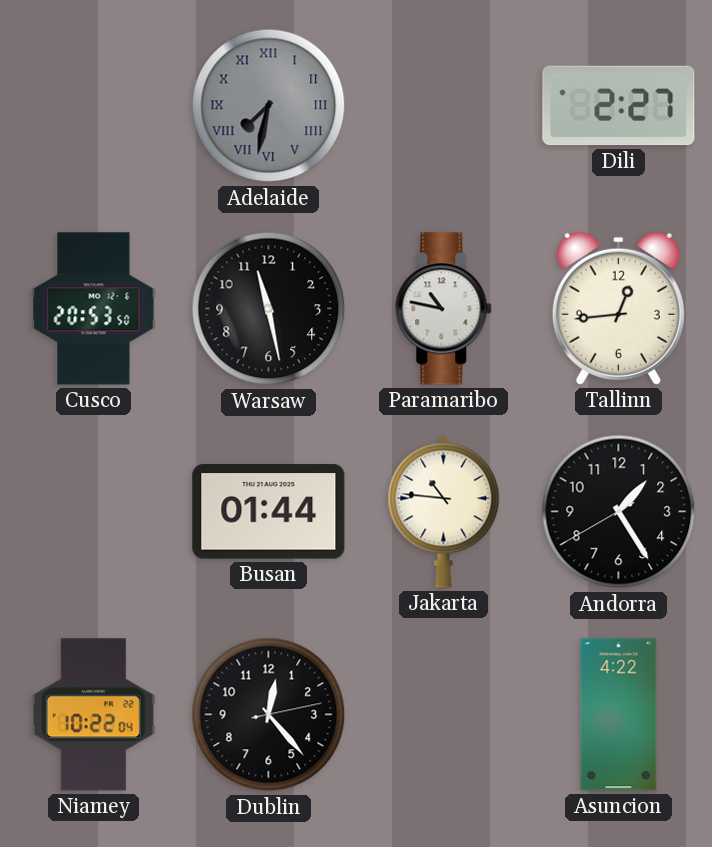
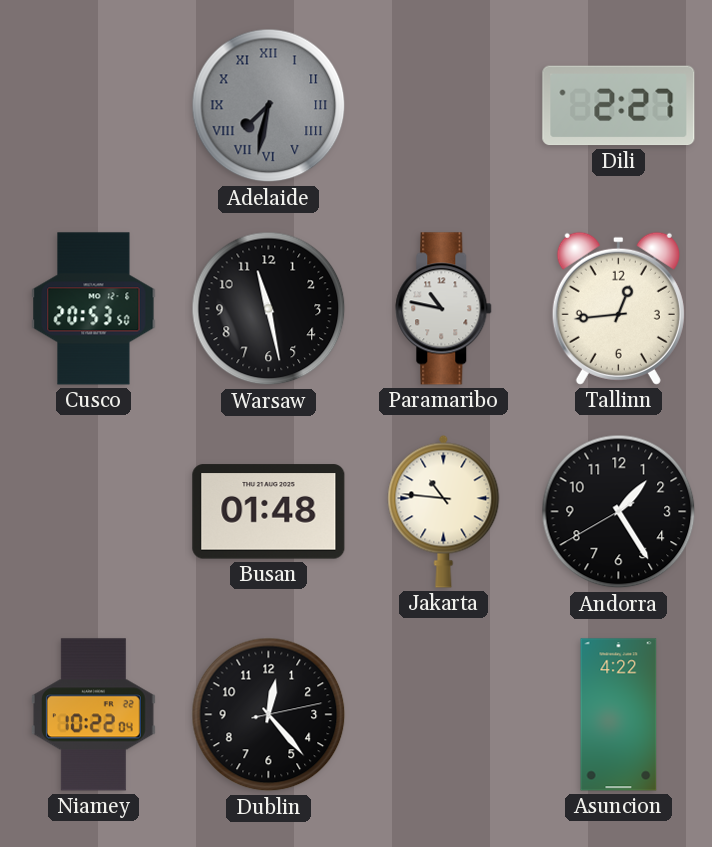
Busan: 01:44 -> 01:48
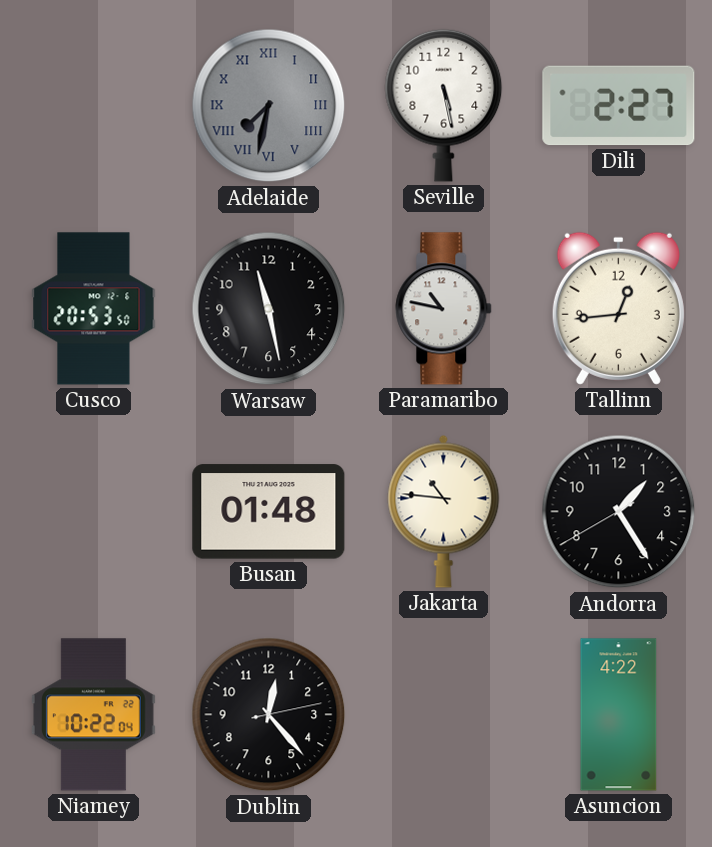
Seville: none -> 5:28
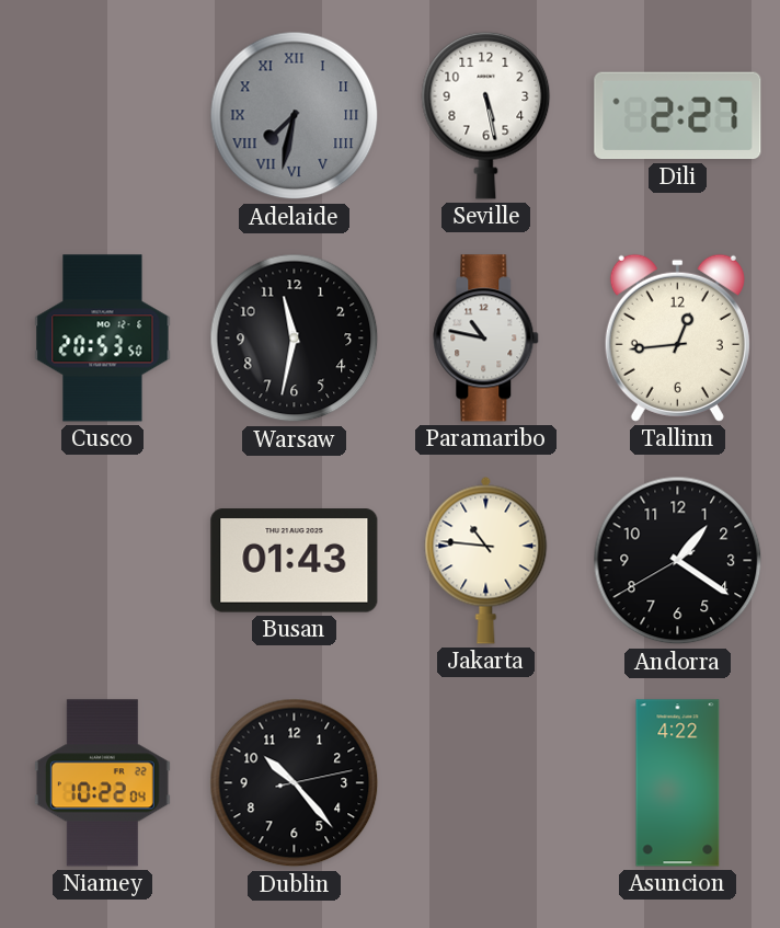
Warsaw: 11:28 -> 11:32
Busan: 01:48 -> 01:43
Andorra: 1:24 -> 1:20
Dublin: 12:23 -> 10:23
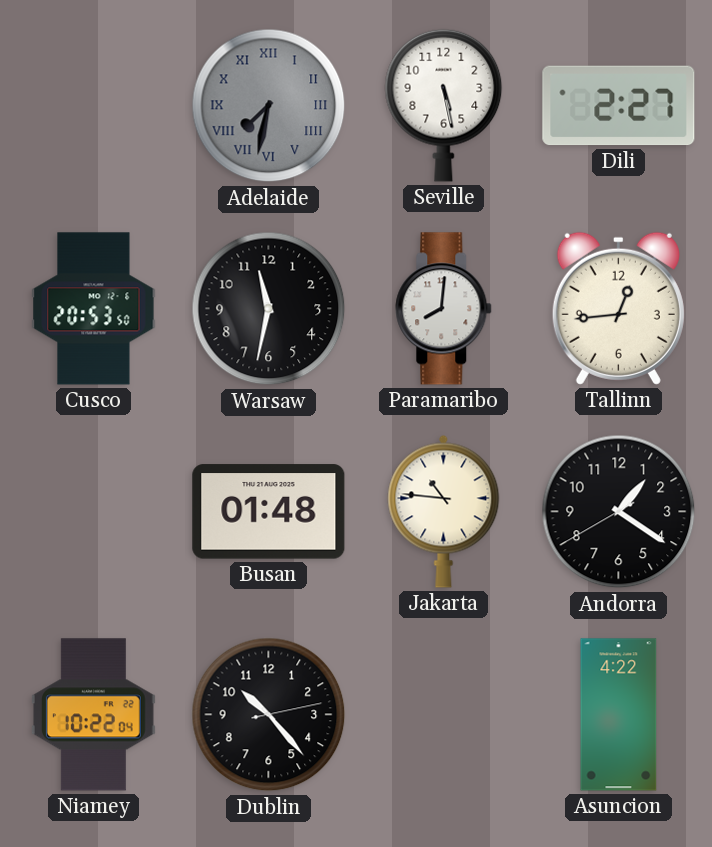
Paramaribo: 10:47 -> 8:01
Busan: 01:43 -> 01:48
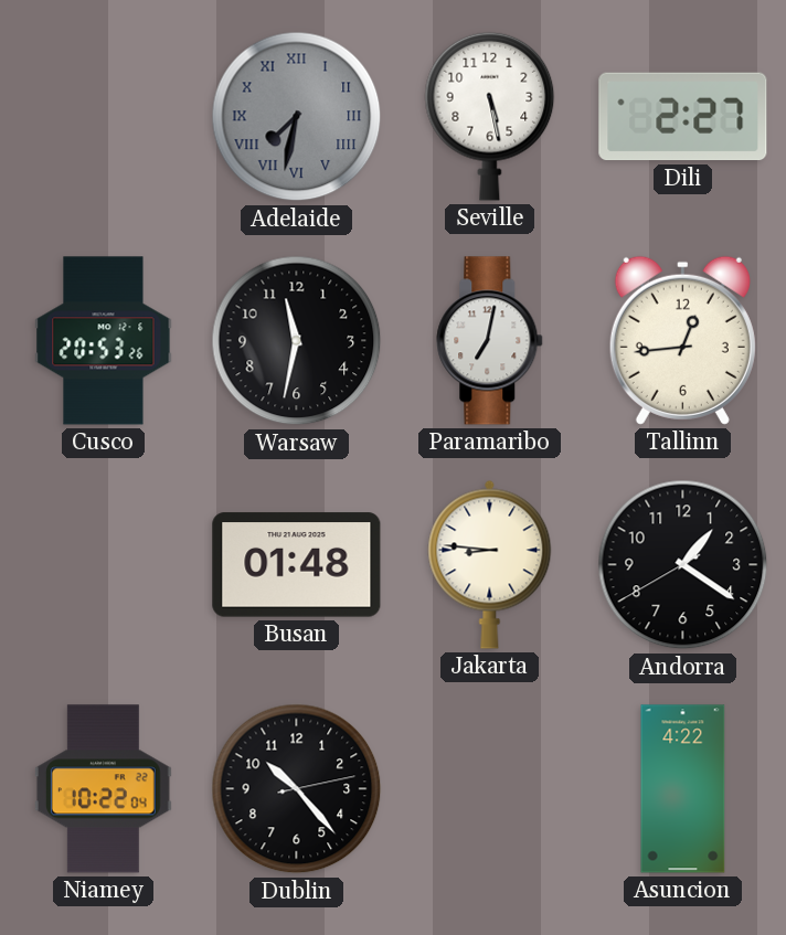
Cusco: 20:53:50 -> 20:53:26
Paramaribo: 8:01 -> 7:02
Jakarta: 10:46 -> 8:46
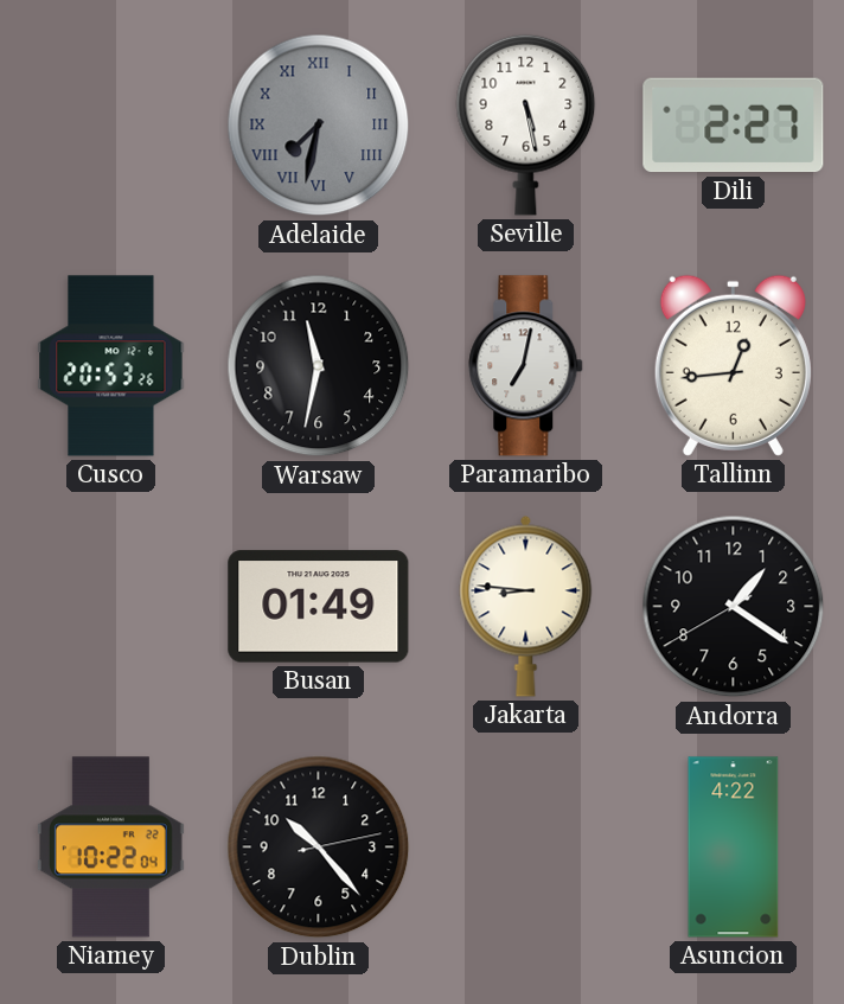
Busan: 01:48 -> 01:49
